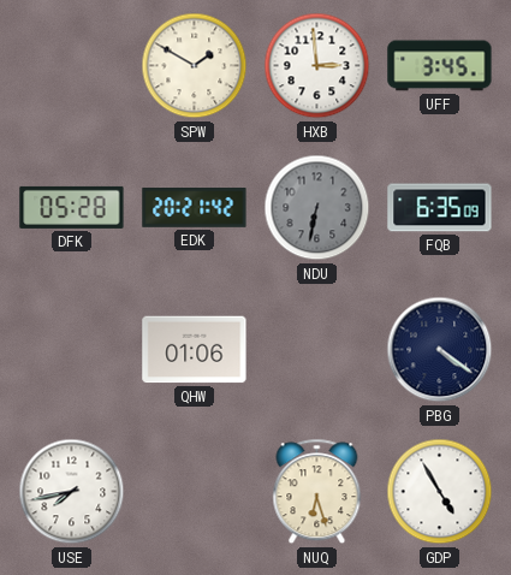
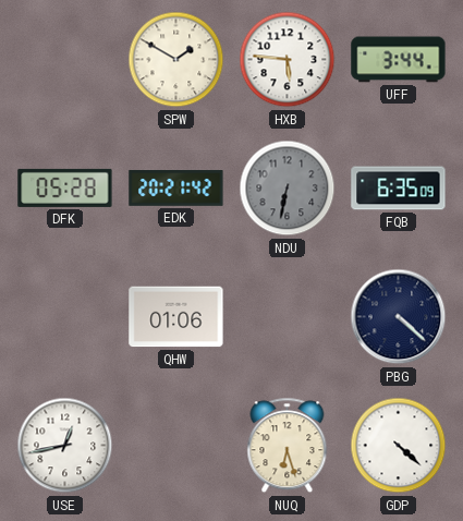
HXB: 2:59 -> 5:46
UFF: 3:45 -> 3:44
PBG: 4:21 -> 4:22
USE: 7:43 -> 12:43
GDP: 4:55 -> 4:22
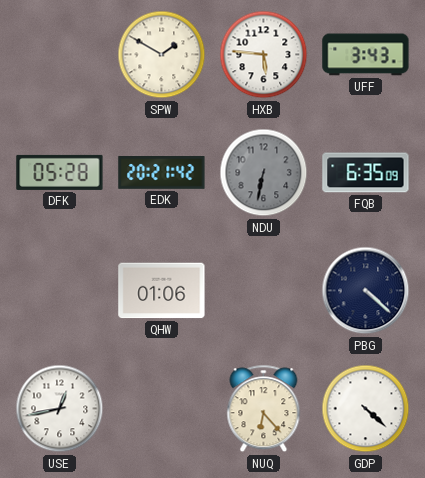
UFF: 3:44 -> 3:43
NUQ: 6:27 -> 6:23
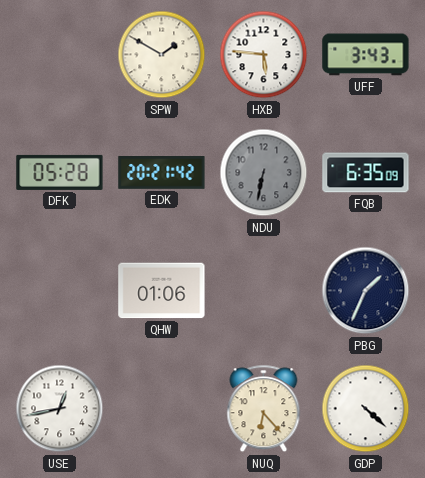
PBG: 4:22 -> 1:34
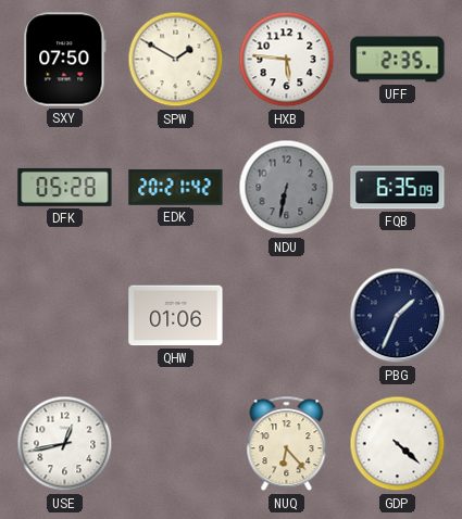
SXY: none -> 07:50
UFF: 3:43 -> 2:35
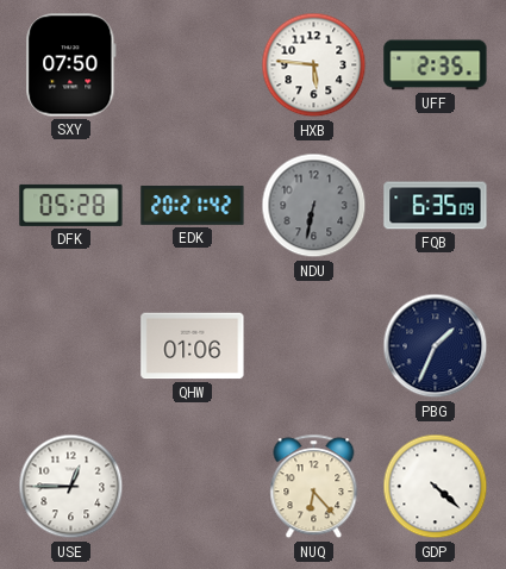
SPW: 1:50 -> none
USE: 12:43 -> 12:45
